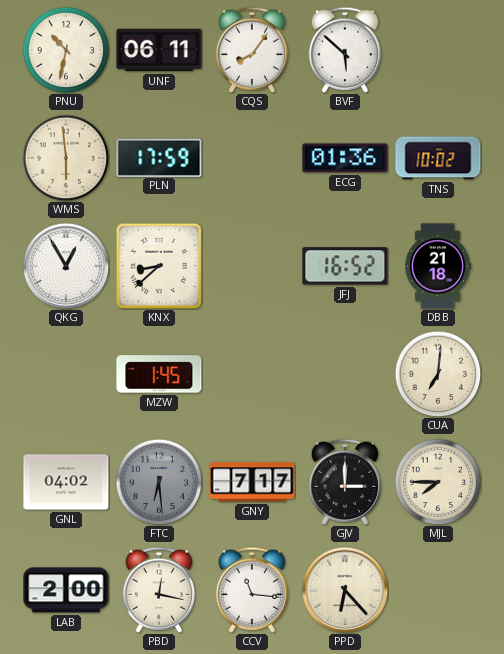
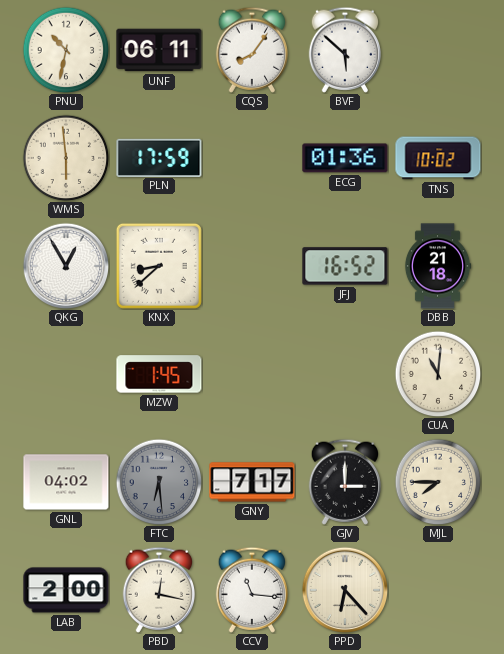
CUA: 7:01 -> 11:01
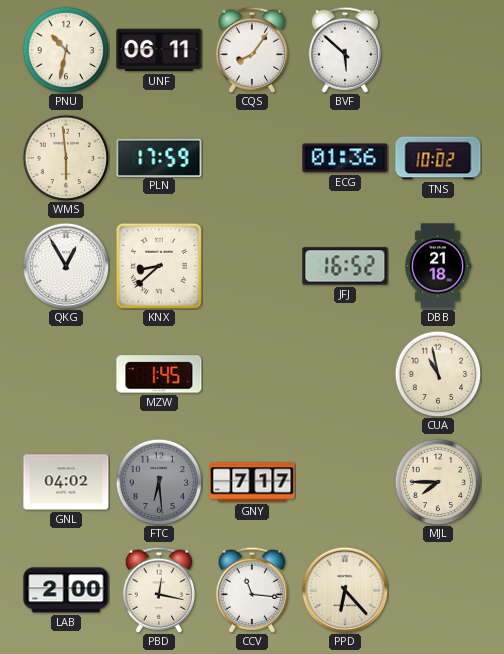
CUA: 11:01 -> 10:58
GJV: 3:00 -> none
